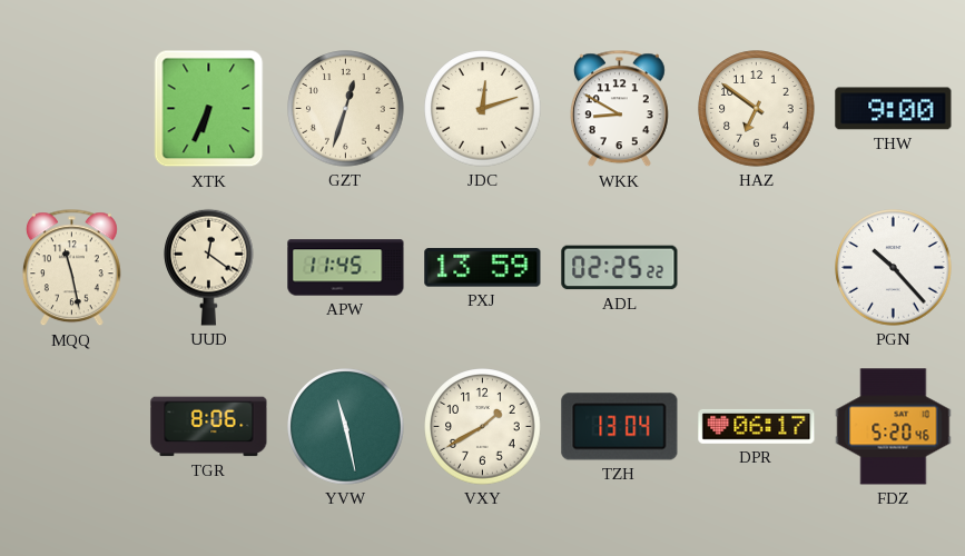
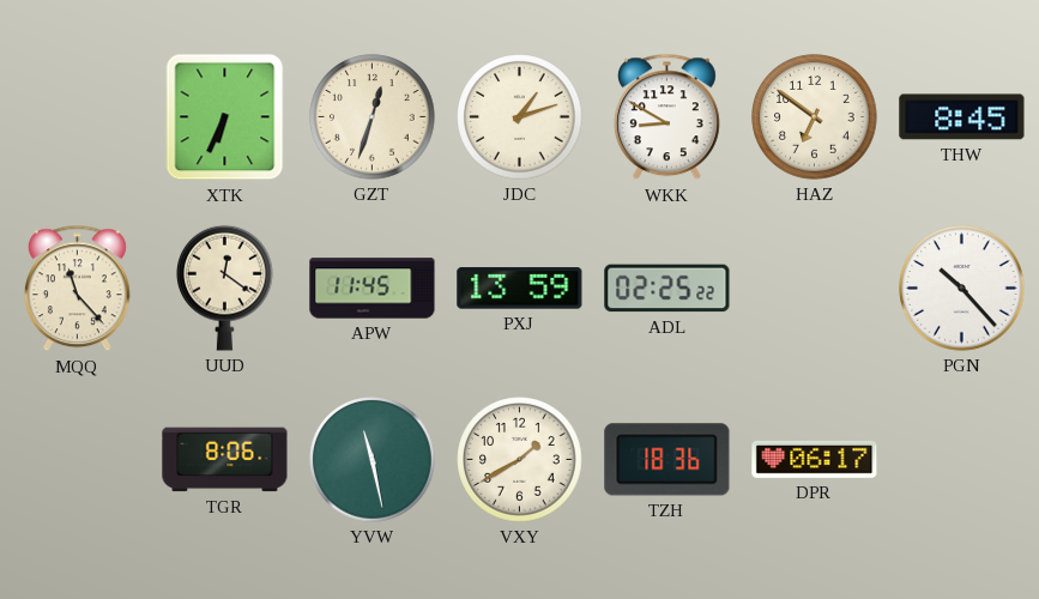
JDC: 12:12 -> 1:12
THW: 9:00 -> 8:45
MQQ: 11:28 -> 11:23
TZH: 13:04 -> 18:36
FDZ: 5:20 -> none
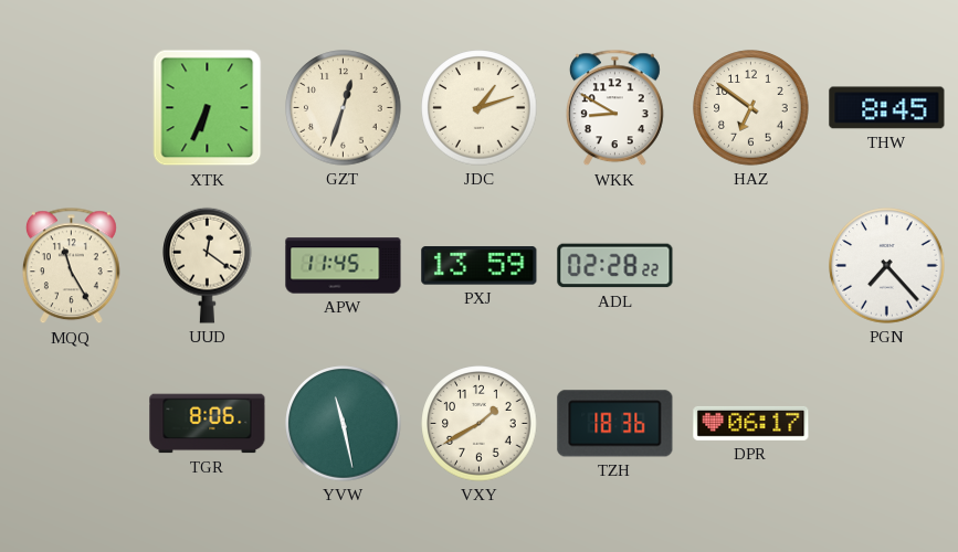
MQQ: 11:23 -> 11:25
ADL: 02:25 -> 02:28
PGN: 10:23 -> 7:23
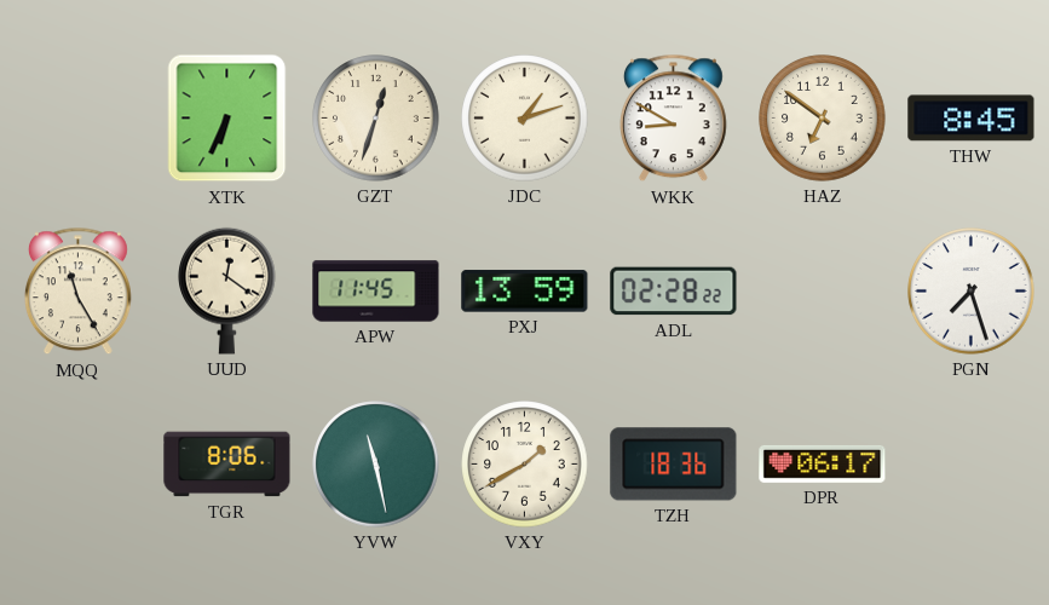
PGN: 7:23 -> 7:27
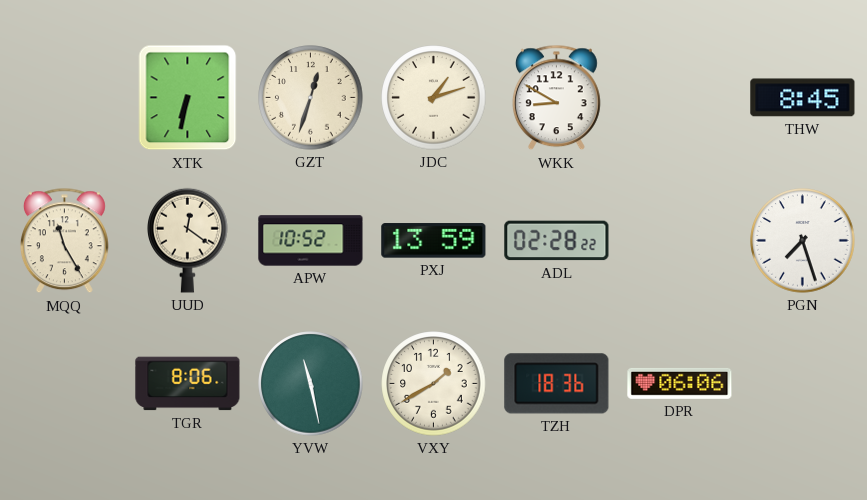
XTK: 6:34 -> 6:32
HAZ: 6:51 -> none
APW: 11:45 -> 10:52
DPR: 06:17 -> 06:06
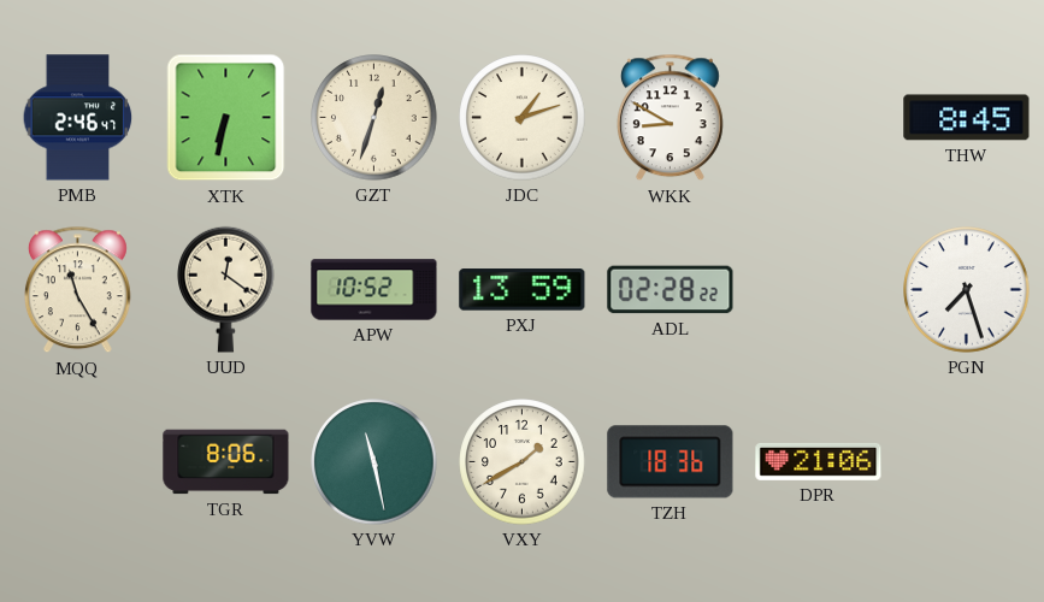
PMB: none -> 2:46
DPR: 06:06 -> 21:06
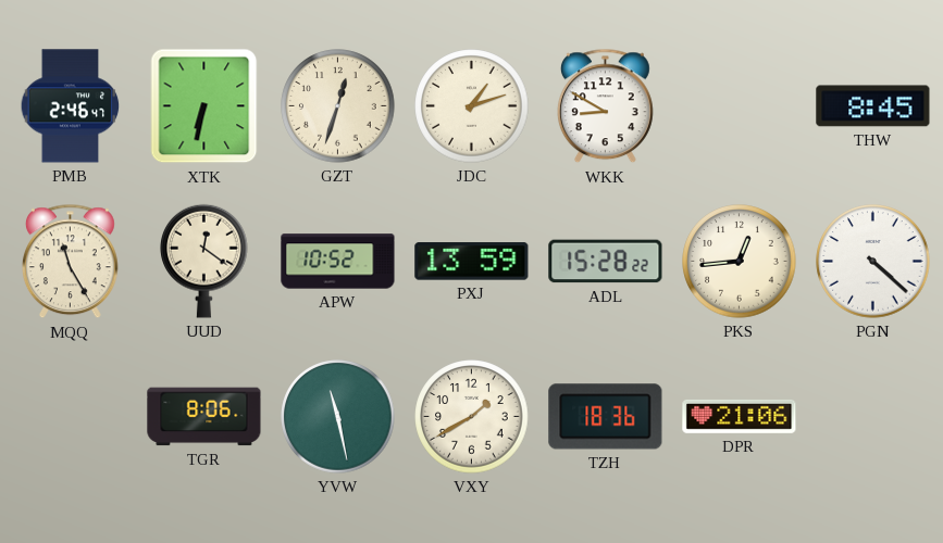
ADL: 02:28 -> 15:28
PKS: none -> 12:44
PGN: 7:27 -> 4:22
